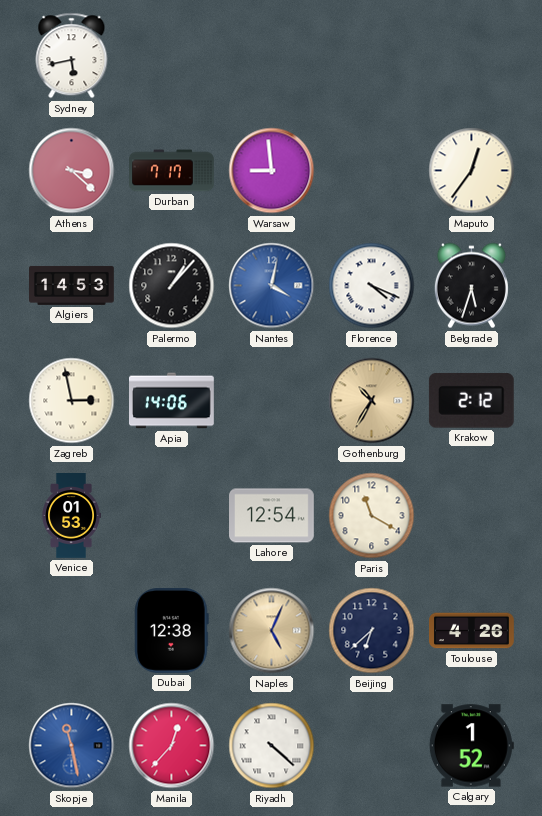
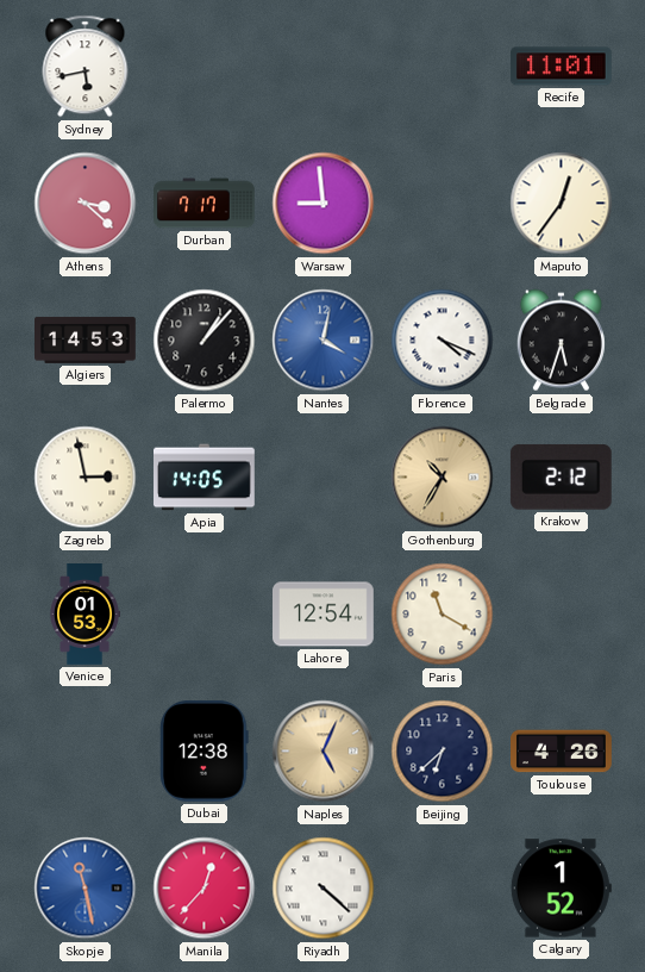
Recife: none -> 11:01
Apia: 14:06 -> 14:05
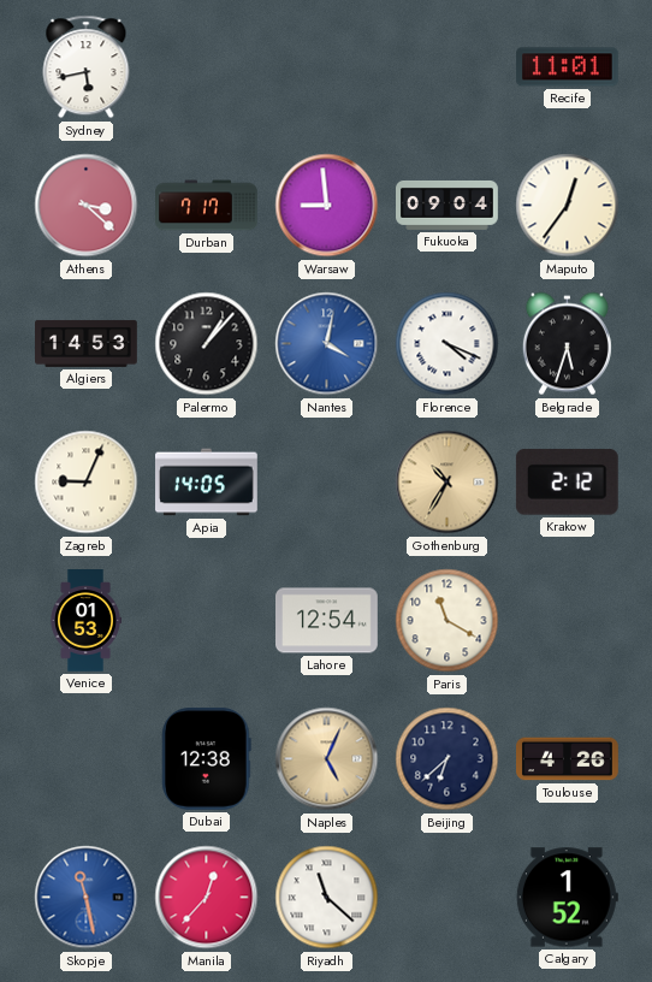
Fukuoka: none -> 09:04
Zagreb: 2:58 -> 9:04
Riyadh: 4:22 -> 11:22
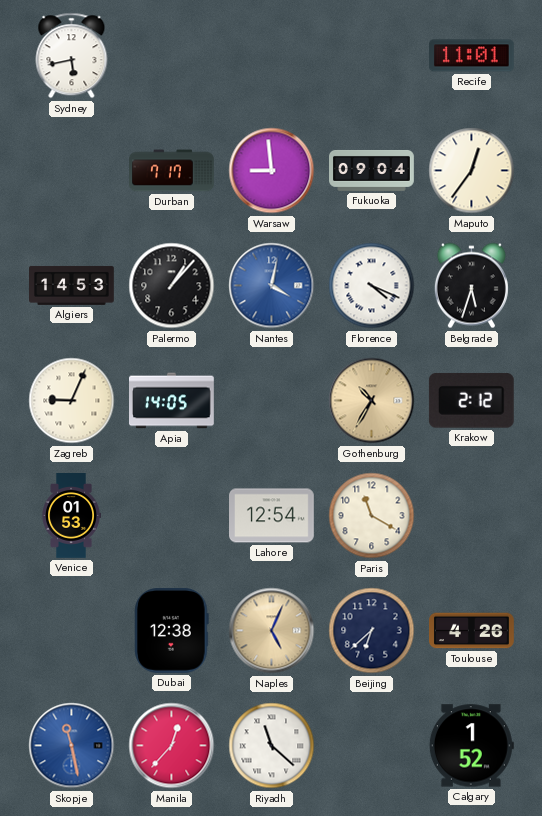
Athens: 3:22 -> none
